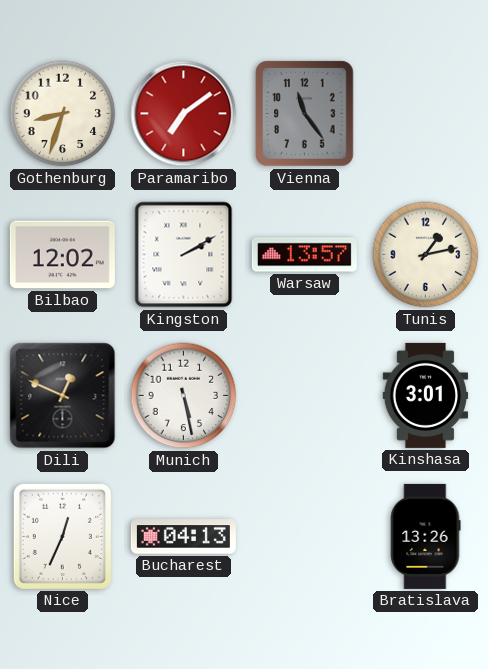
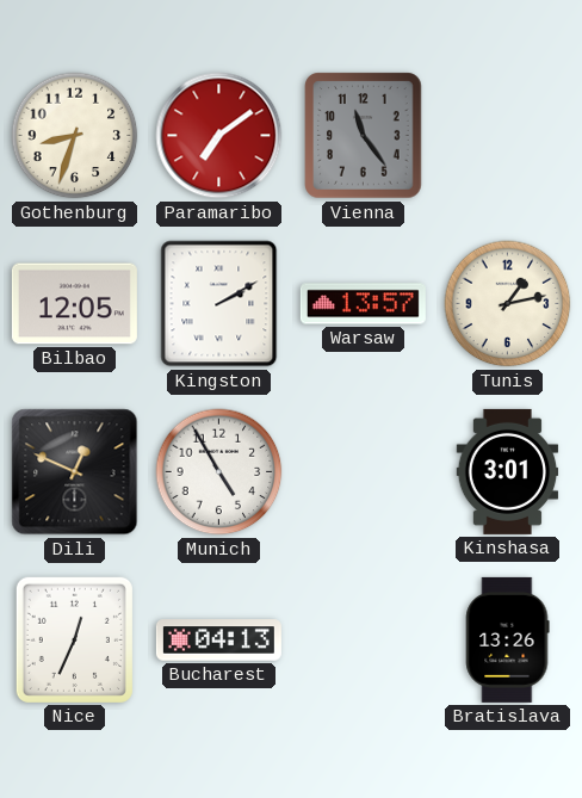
Bilbao: 12:02 -> 12:05
Munich: 5:28 -> 4:55
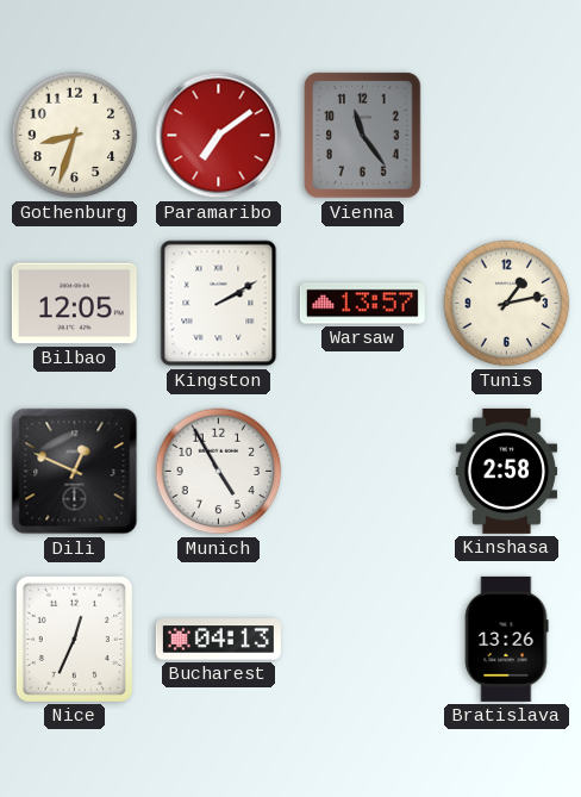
Kinshasa: 3:01 -> 2:58
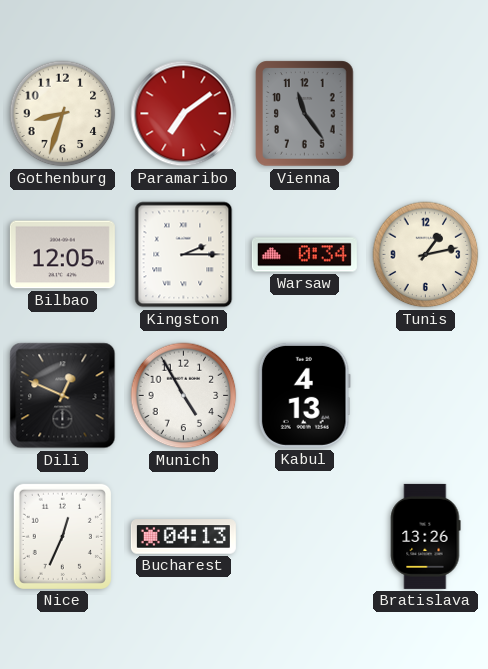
Kingston: 2:10 -> 2:15
Warsaw: 13:57 -> 0:34
Kabul: none -> 4:13
Kinshasa: 2:58 -> none
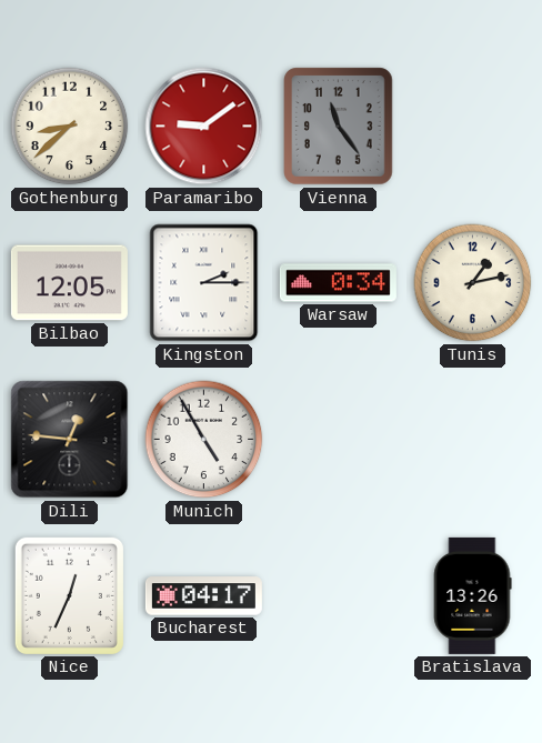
Gothenburg: 8:33 -> 8:38
Paramaribo: 7:09 -> 9:09
Dili: 12:49 -> 12:46
Kabul: 4:13 -> none
Bucharest: 04:13 -> 04:17
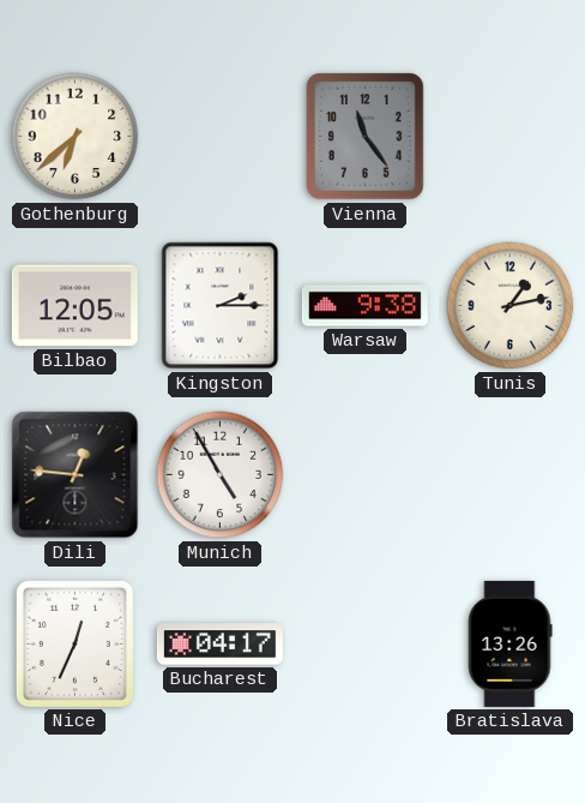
Gothenburg: 8:38 -> 6:38
Paramaribo: 9:09 -> none
Warsaw: 0:34 -> 9:38
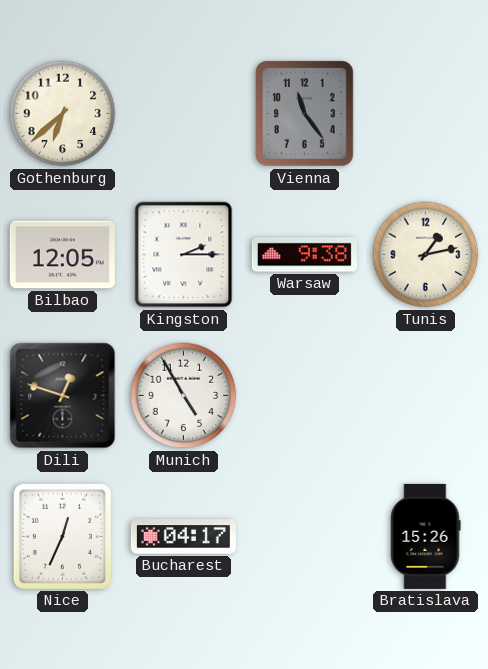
Dili: 12:46 -> 12:48
Bratislava: 13:26 -> 15:26
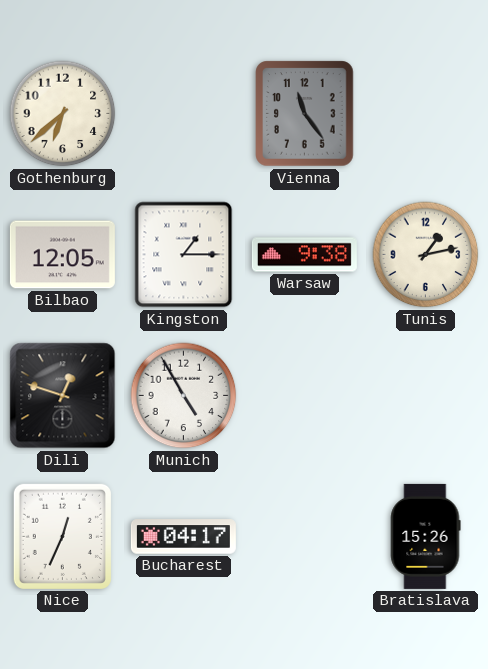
Kingston: 2:15 -> 1:15
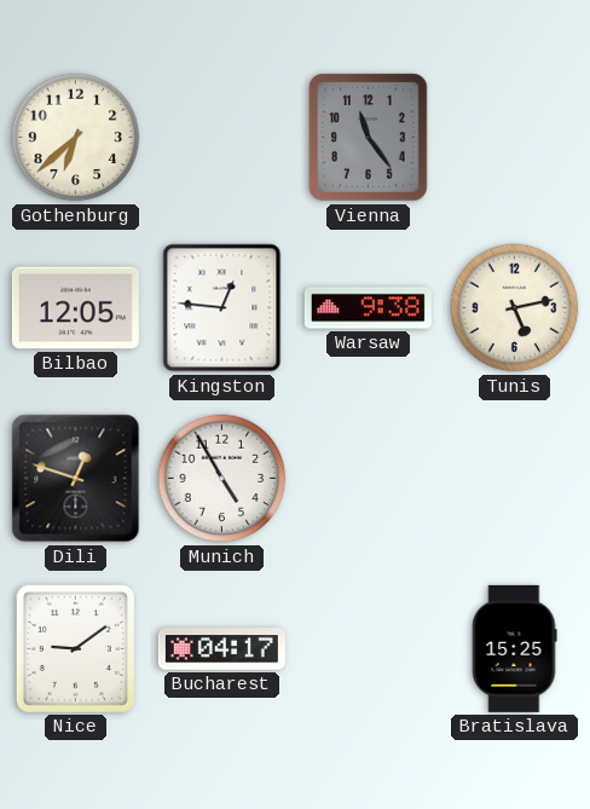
Kingston: 1:15 -> 12:46
Tunis: 1:13 -> 5:13
Nice: 12:34 -> 9:09
Bratislava: 15:26 -> 15:25
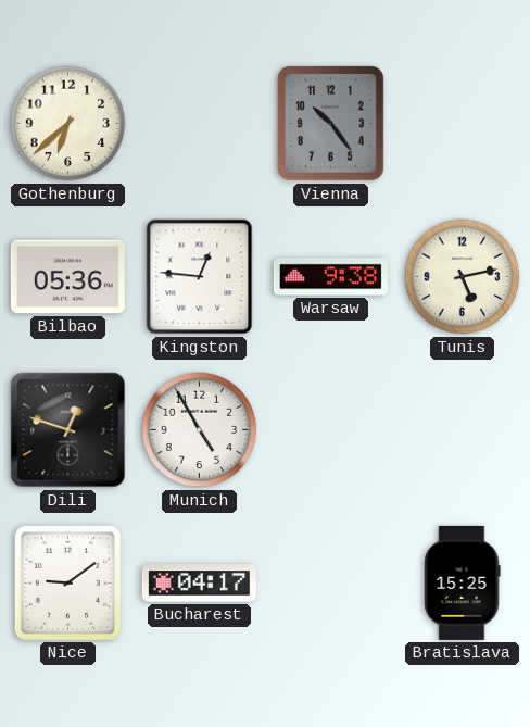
Vienna: 11:24 -> 10:24
Bilbao: 12:05 -> 05:36
